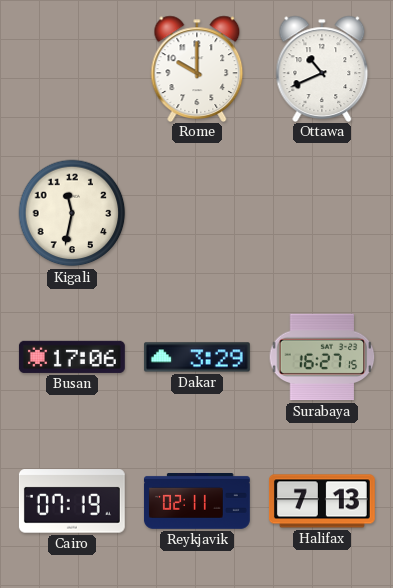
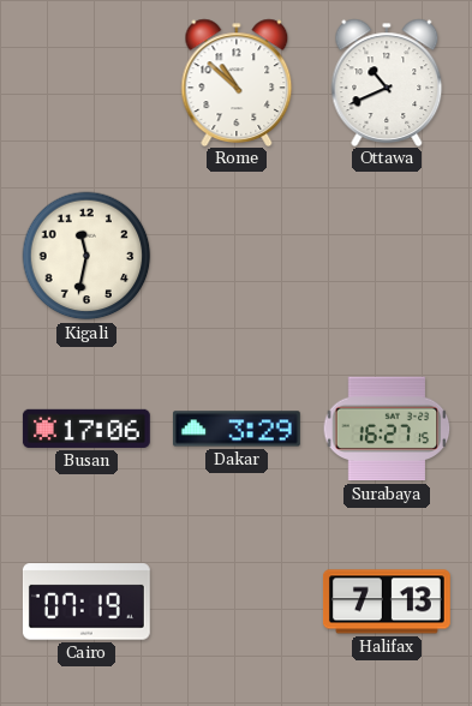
Rome: 10:00 -> 10:52
Reykjavik: 02:11 -> none
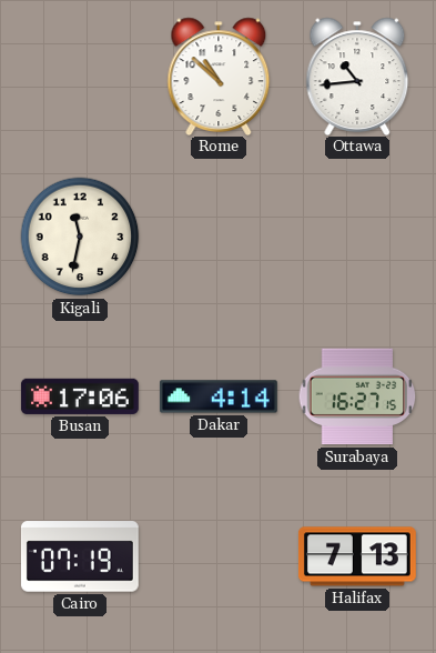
Ottawa: 10:41 -> 10:44
Dakar: 3:29 -> 4:14
